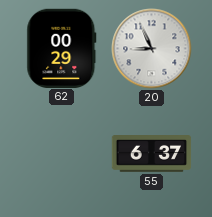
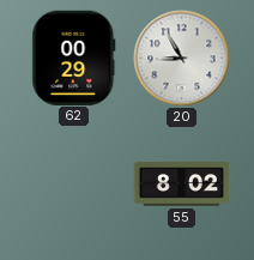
20: 8:56 -> 8:55
55: 6:37 -> 8:02
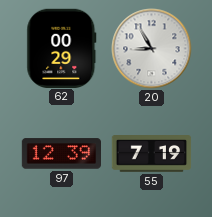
97: none -> 12:39
55: 8:02 -> 7:19
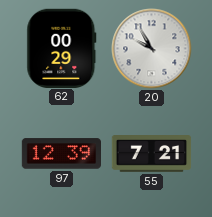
20: 8:55 -> 9:55
55: 7:19 -> 7:21
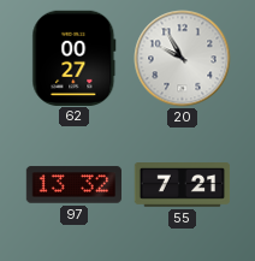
62: 00:29 -> 00:27
97: 12:39 -> 13:32
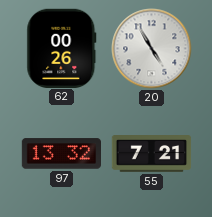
62: 00:27 -> 00:26
20: 9:55 -> 4:55
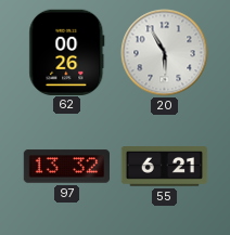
20: 4:55 -> 5:55
55: 7:21 -> 6:21
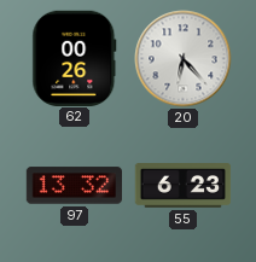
20: 5:55 -> 6:23
55: 6:21 -> 6:23
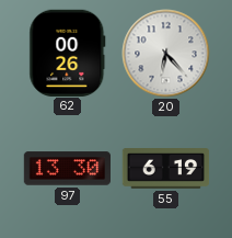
97: 13:32 -> 13:30
55: 6:23 -> 6:19
